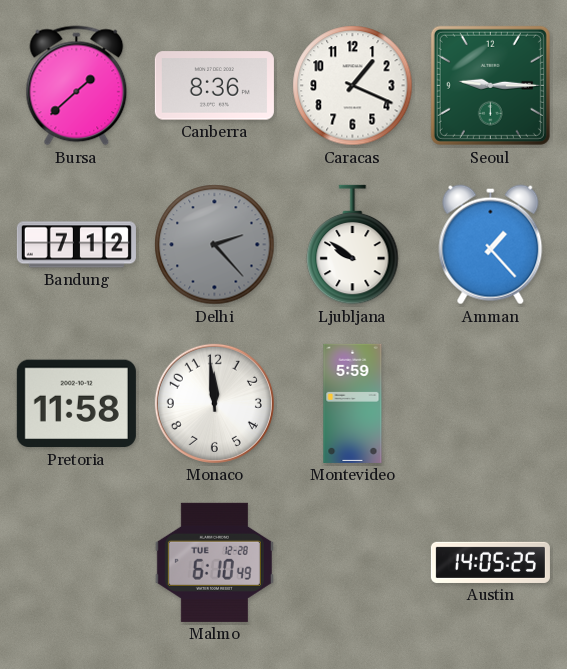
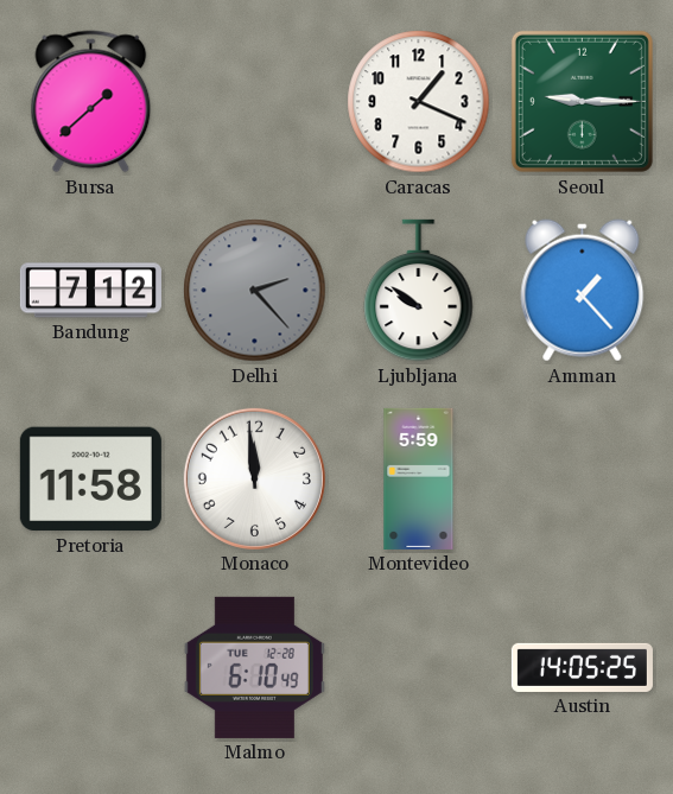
Canberra: 8:36 -> none
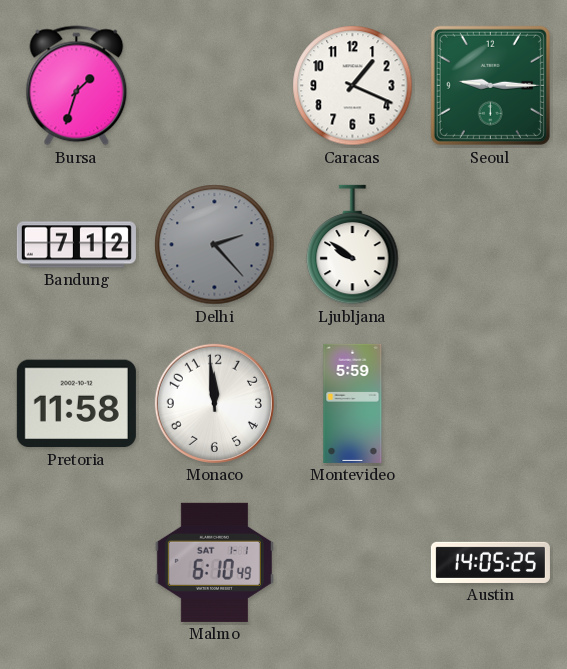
Bursa: 1:38 -> 1:33
Amman: 1:23 -> none
Malmo date: TUE 12-28 -> SAT 1-1
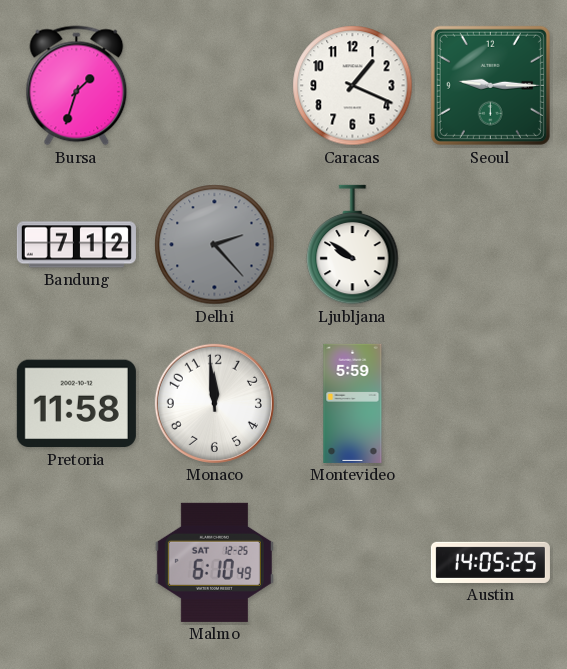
Malmo date: SAT 1-1 -> SAT 12-25
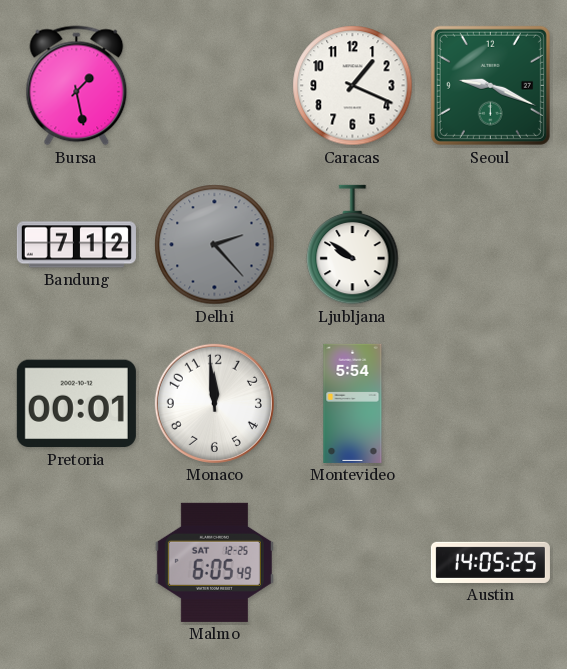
Bursa: 1:33 -> 1:28
Seoul: 9:15 -> 9:19
Pretoria: 11:58 -> 00:01
Montevideo: 5:59 -> 5:54
Malmo: 6:10 -> 6:05
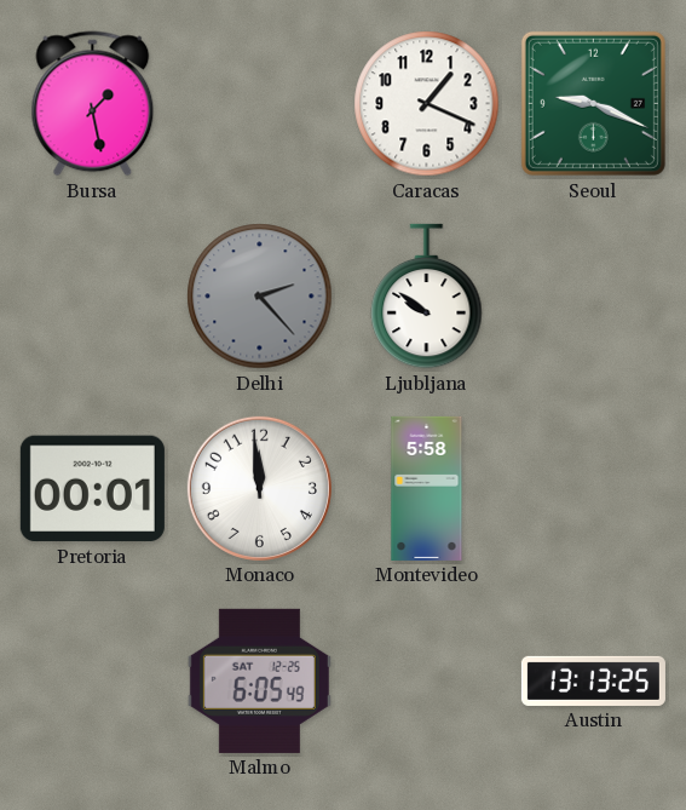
Bandung: 7:12 -> none
Montevideo: 5:54 -> 5:58
Austin: 14:05 -> 13:13
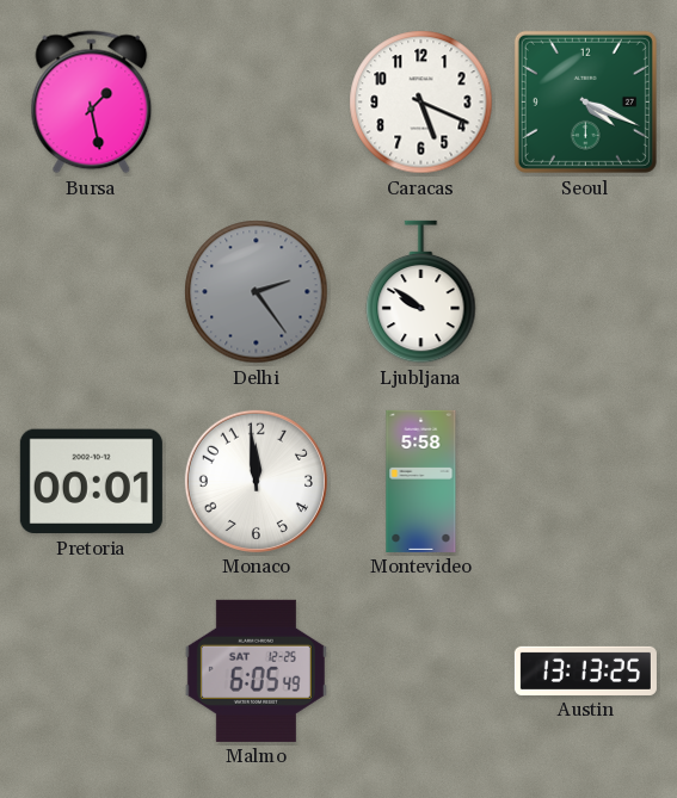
Caracas: 1:19 -> 5:19
Seoul: 9:19 -> 4:19
Delhi: 2:23 -> 2:24
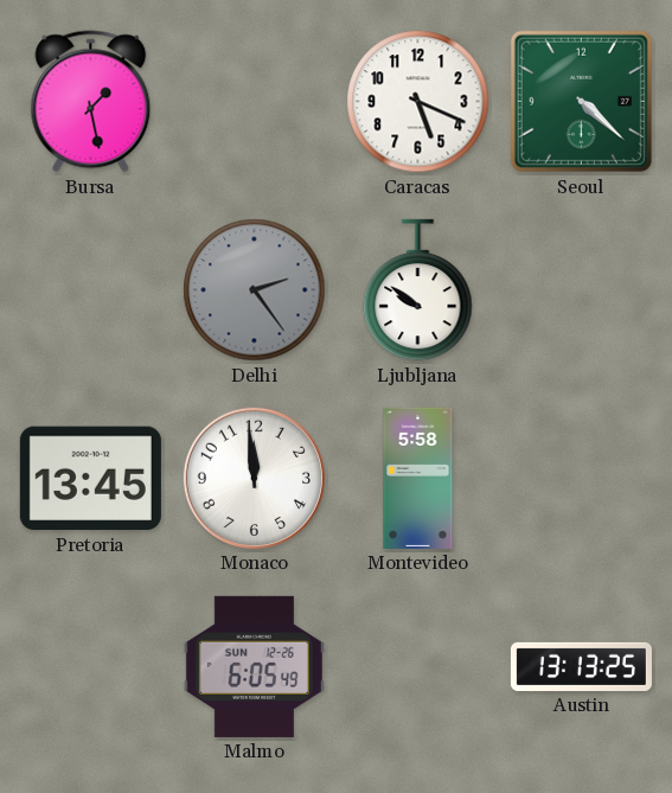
Seoul: 4:19 -> 4:22
Pretoria: 00:01 -> 13:45
Malmo date: SAT 12-25 -> SUN 12-26
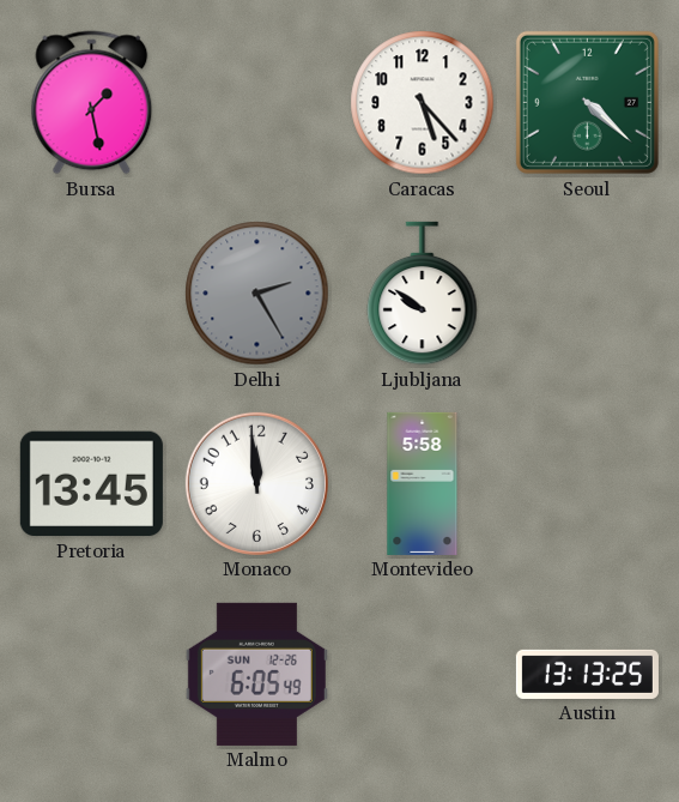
Caracas: 5:19 -> 5:23
Delhi: 2:24 -> 2:25
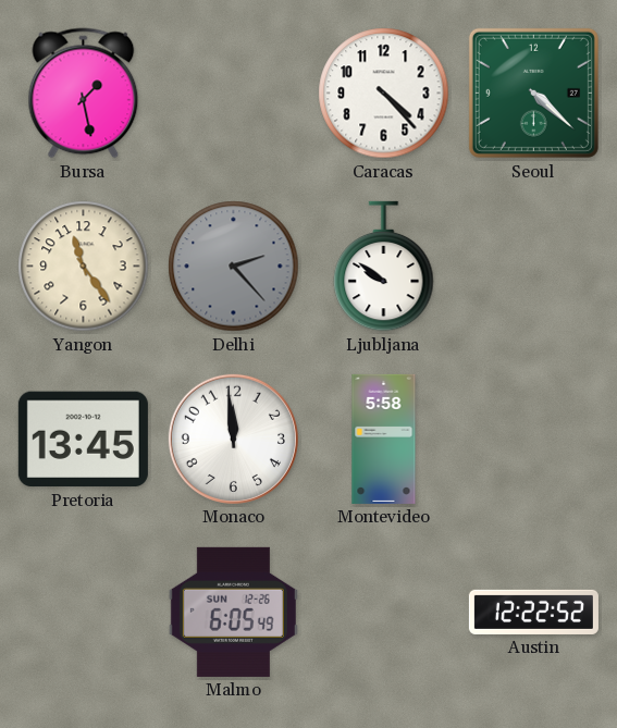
Caracas: 5:23 -> 4:23
Yangon: none -> 11:24
Delhi: 2:25 -> 2:23
Austin: 13:13 -> 12:22
